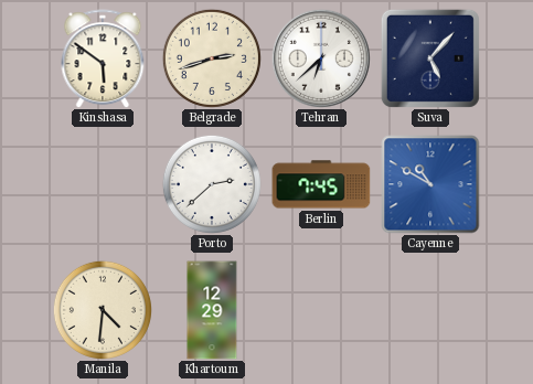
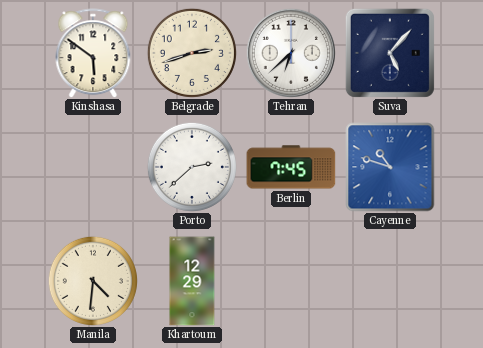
Cayenne: 10:50 -> 10:48
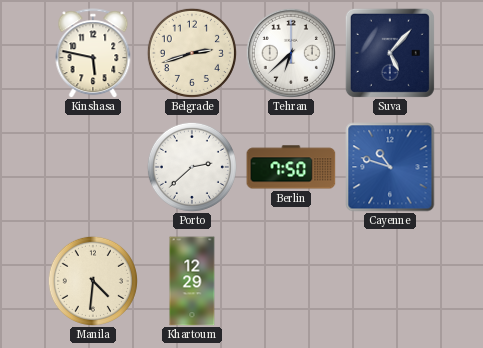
Kinshasa: 5:51 -> 5:47
Berlin: 7:45 -> 7:50
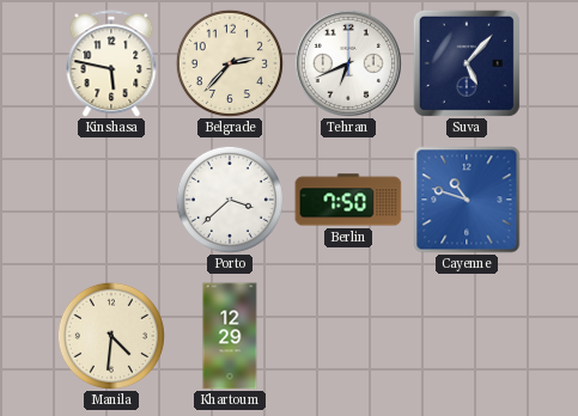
Belgrade: 2:42 -> 2:37
Tehran: 6:38 -> 6:41
Porto: 2:38 -> 3:38
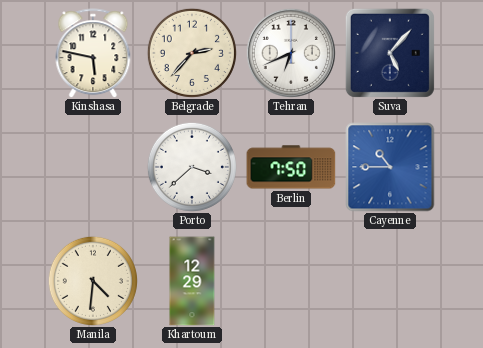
Cayenne: 10:48 -> 10:45
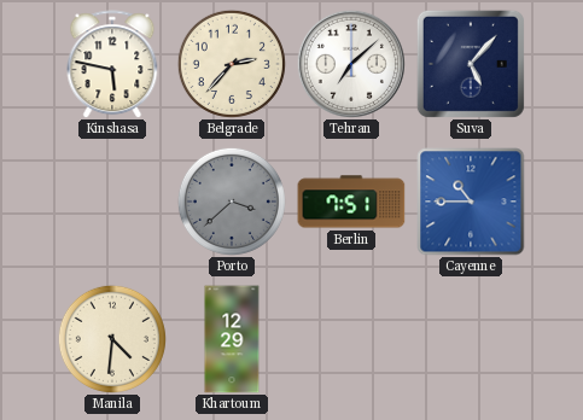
Tehran: 6:41 -> 7:08
Porto dial: white -> grey
Berlin: 7:50 -> 7:51
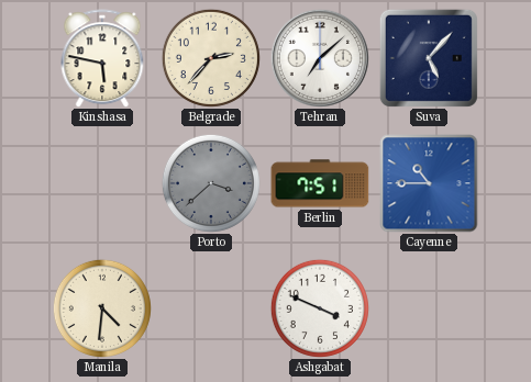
Khartoum: 12:29 -> none
Ashgabat: none -> 3:49
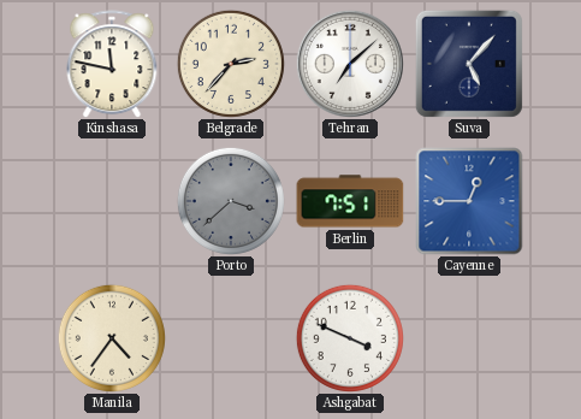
Kinshasa: 5:47 -> 11:47
Cayenne: 10:45 -> 12:45
Manila: 4:31 -> 4:36
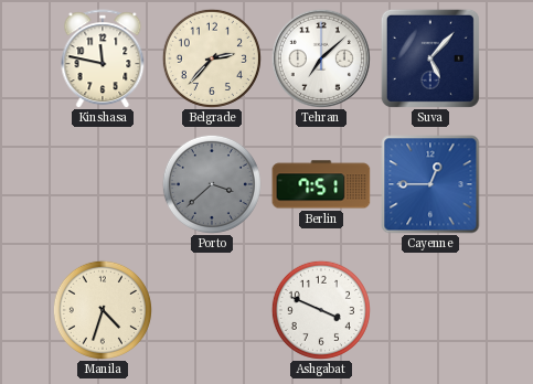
Manila: 4:36 -> 4:33
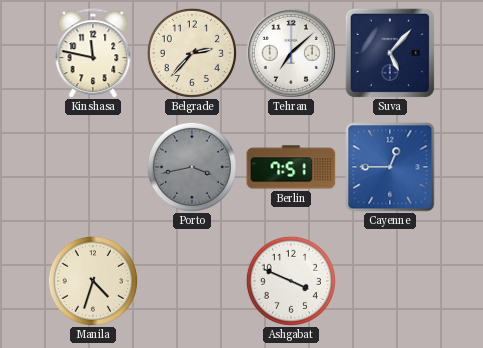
Porto: 3:38 -> 3:43
